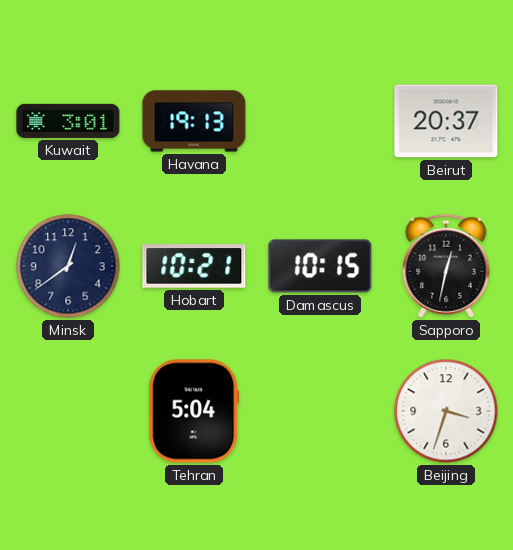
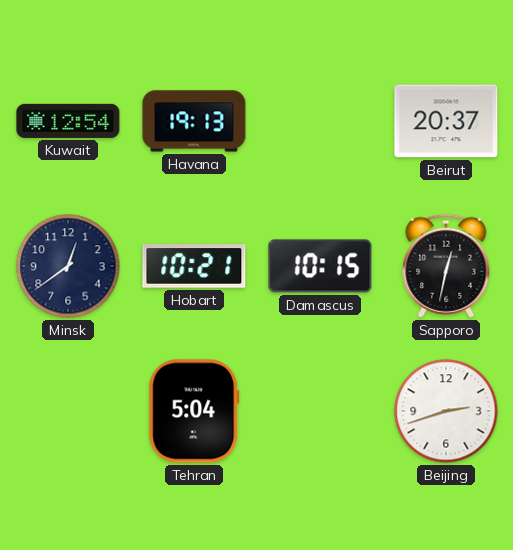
Kuwait: 3:01 -> 12:54
Beijing: 3:33 -> 2:42
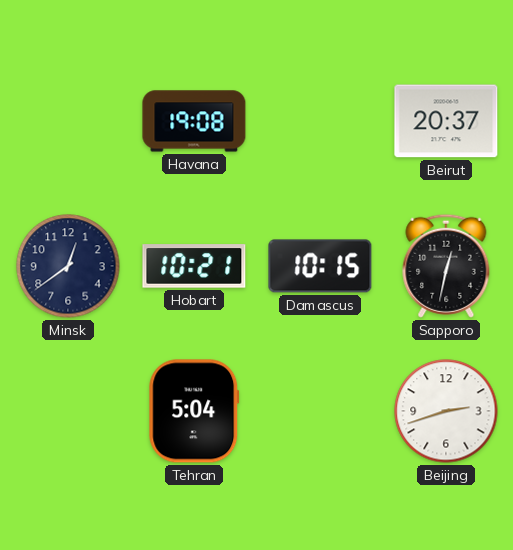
Kuwait: 12:54 -> none
Havana: 19:13 -> 19:08
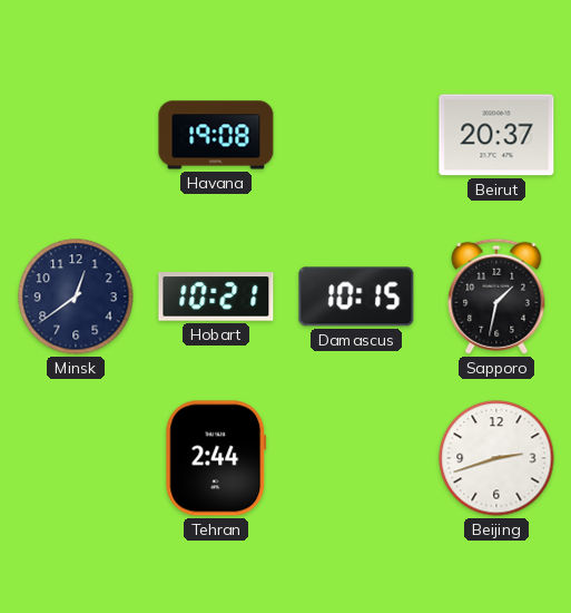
Sapporo: 12:32 -> 1:32
Tehran: 5:04 -> 2:44
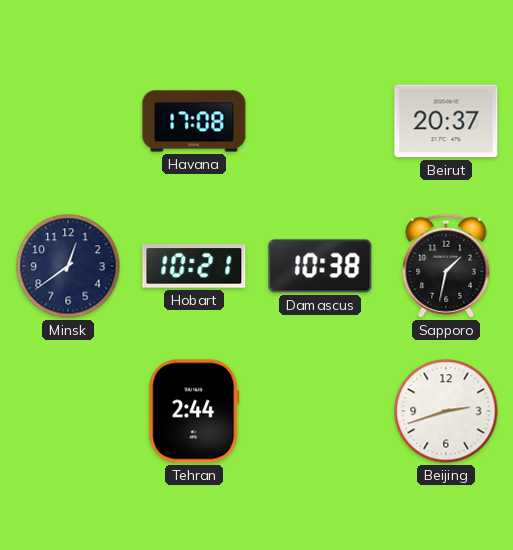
Havana: 19:08 -> 17:08
Damascus: 10:15 -> 10:38
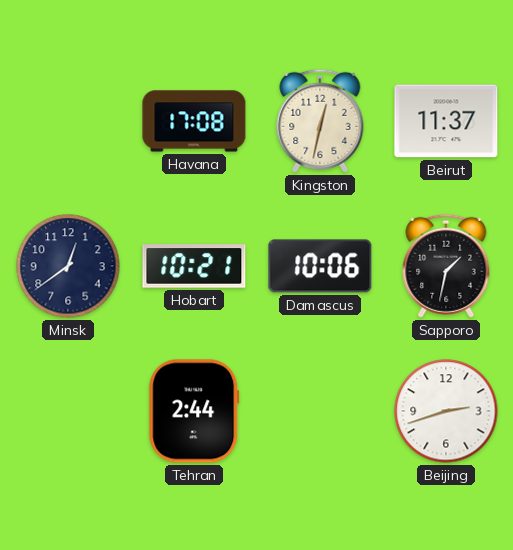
Kingston: none -> 12:32
Beirut: 20:37 -> 11:37
Damascus: 10:38 -> 10:06
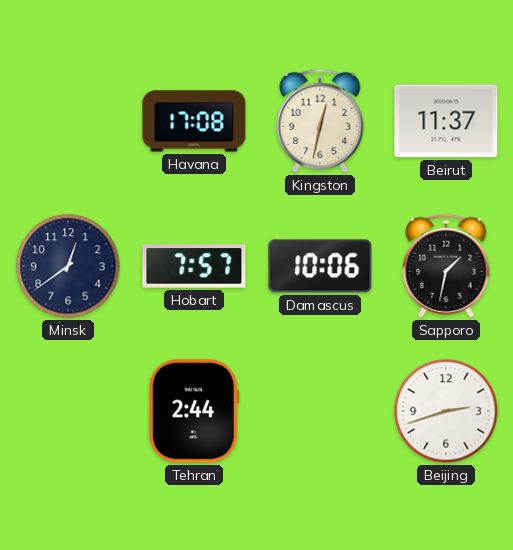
Hobart: 10:21 -> 7:57
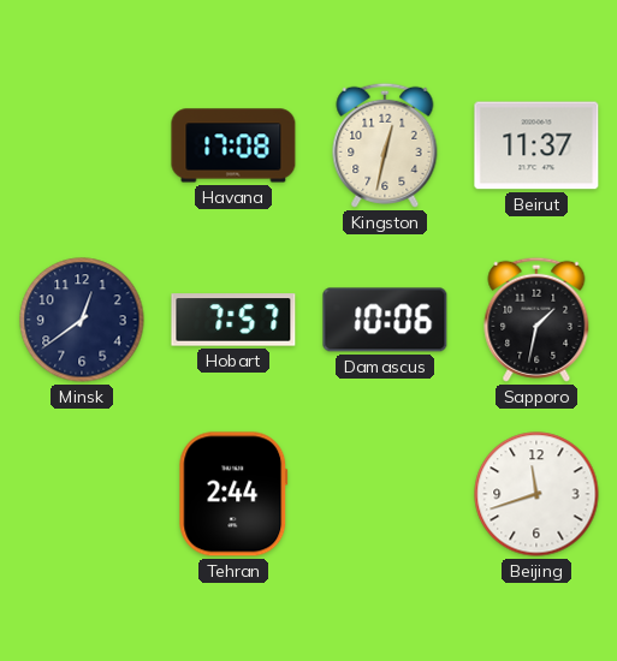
Beijing: 2:42 -> 11:42
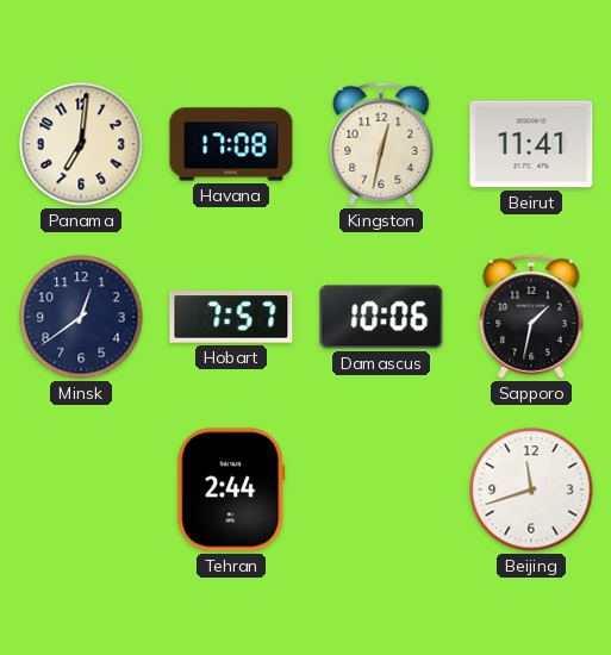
Panama: none -> 7:01
Beirut: 11:37 -> 11:41
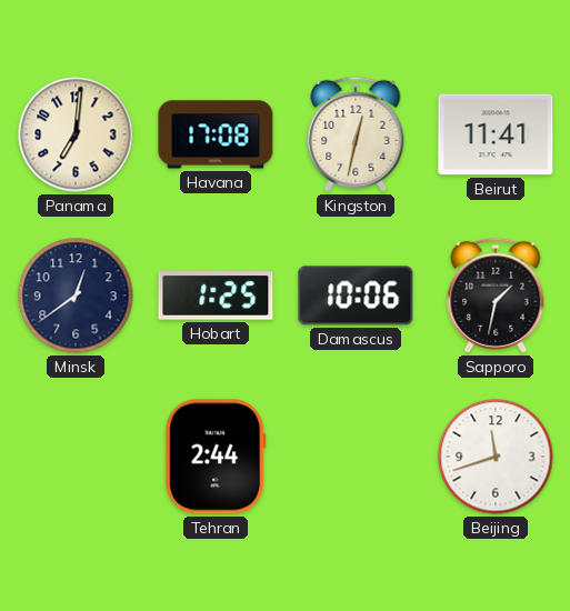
Hobart: 7:57 -> 1:25
